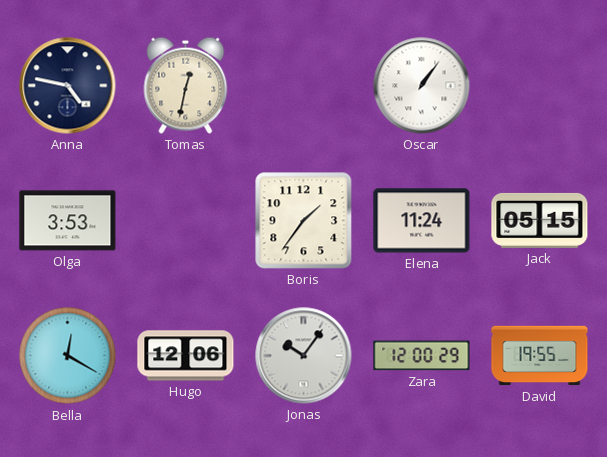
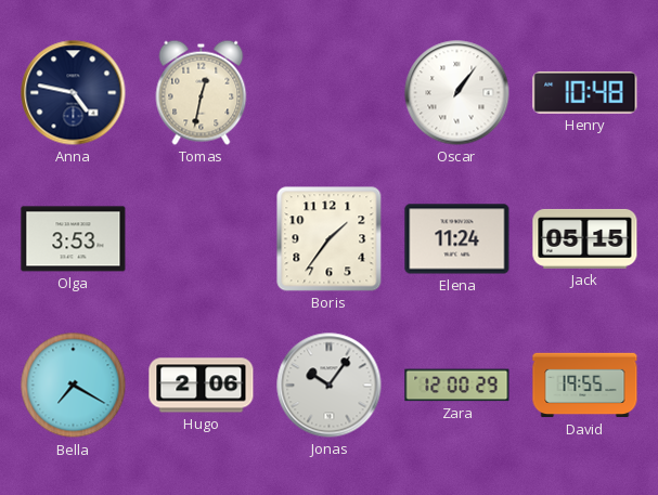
Henry: none -> 10:48
Bella: 12:20 -> 7:20
Hugo: 12:06 -> 2:06
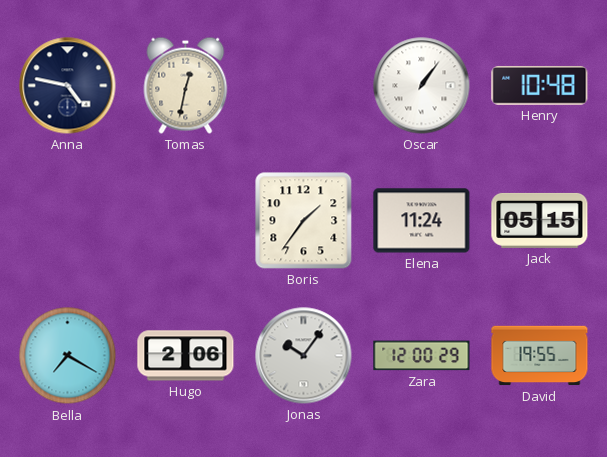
Olga: 3:53 -> none
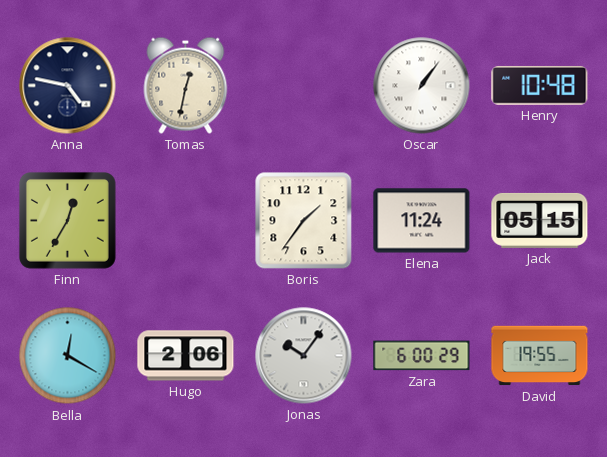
Finn: none -> 12:35
Bella: 7:20 -> 12:20
Zara: 12:00 -> 6:00
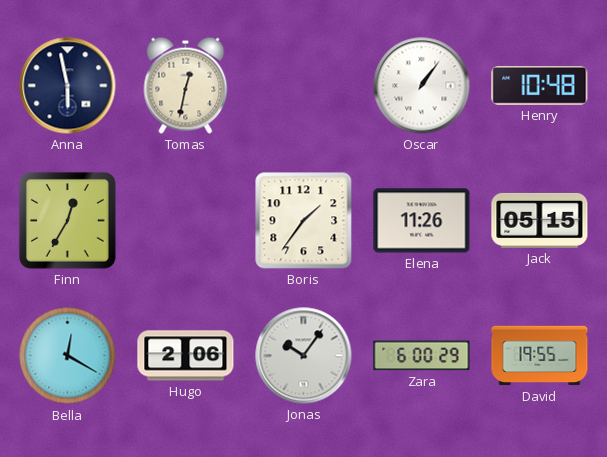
Anna: 4:47 -> 5:58
Elena: 11:24 -> 11:26
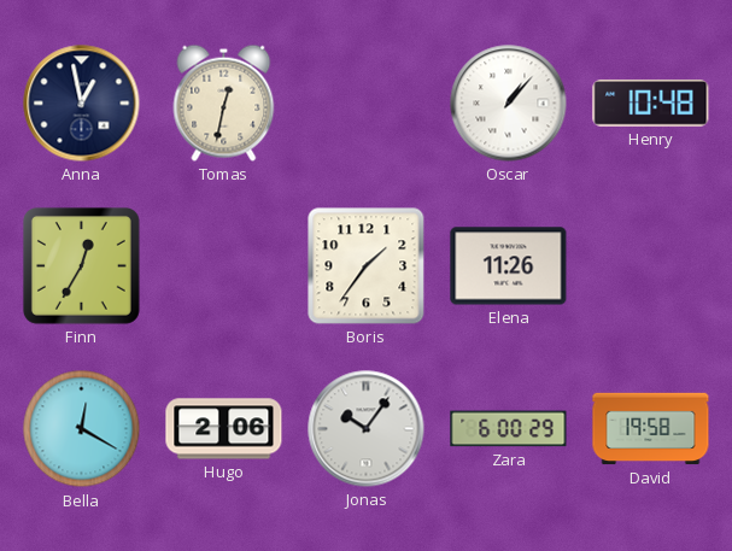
Anna: 5:58 -> 12:58
Oscar: 1:06 -> 1:07
Jack: 05:15 -> none
David: 19:55 -> 19:58
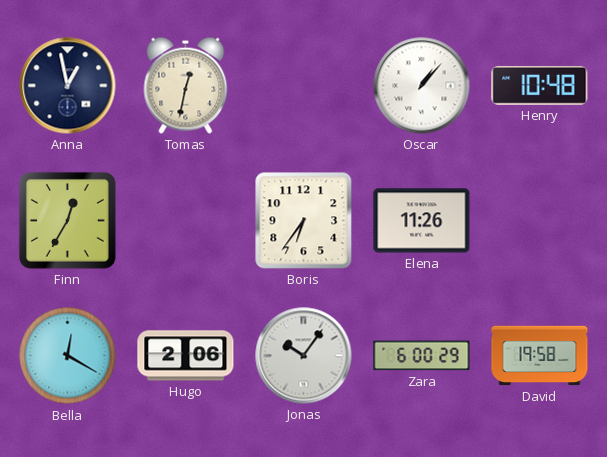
Boris: 1:36 -> 6:36
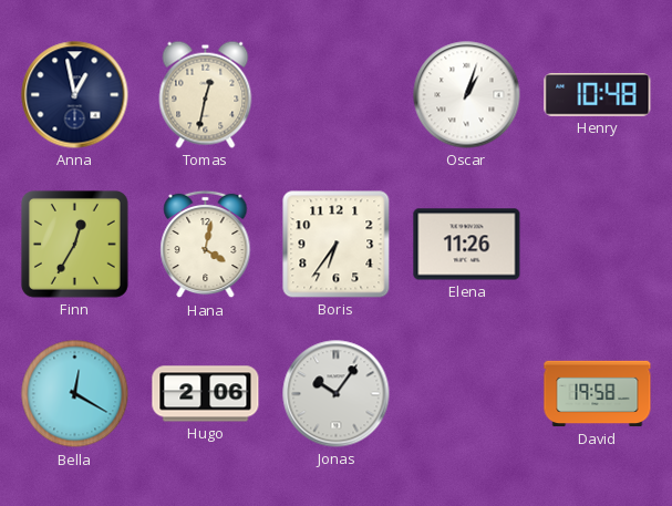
Oscar: 1:07 -> 1:03
Hana: none -> 4:02
Zara: 6:00 -> none
